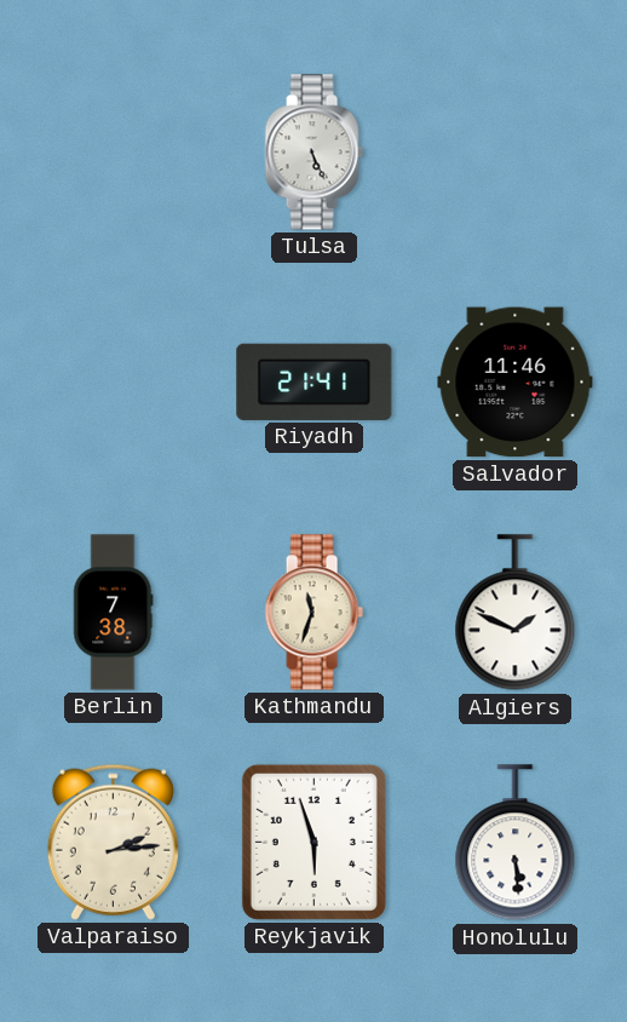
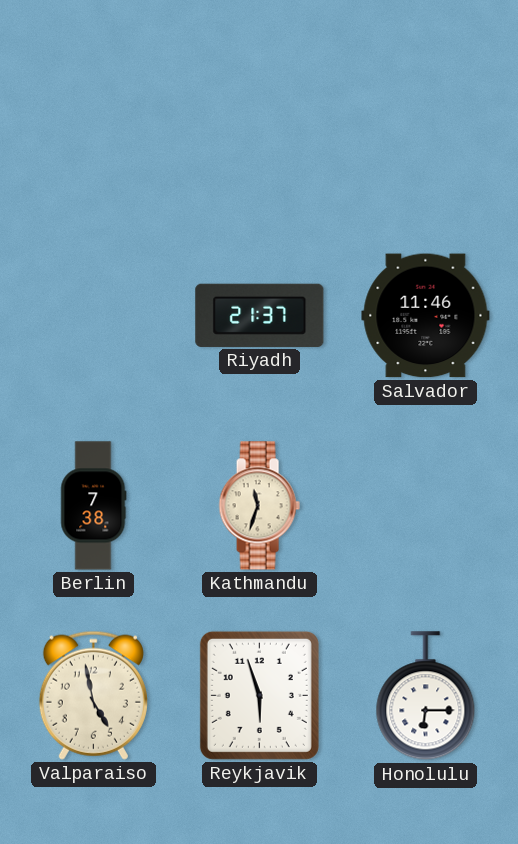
Tulsa: 5:26 -> none
Riyadh: 21:41 -> 21:37
Algiers: 1:49 -> none
Valparaiso: 2:14 -> 4:58
Honolulu: 5:29 -> 6:15
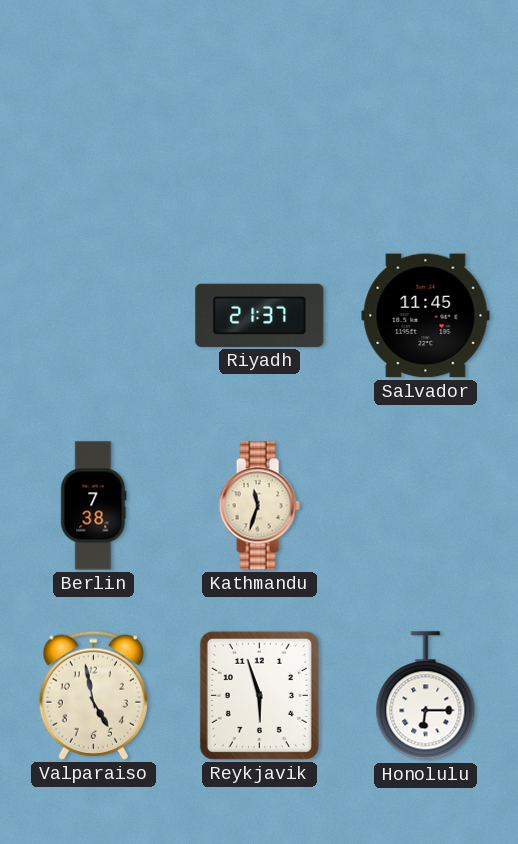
Salvador: 11:46 -> 11:45
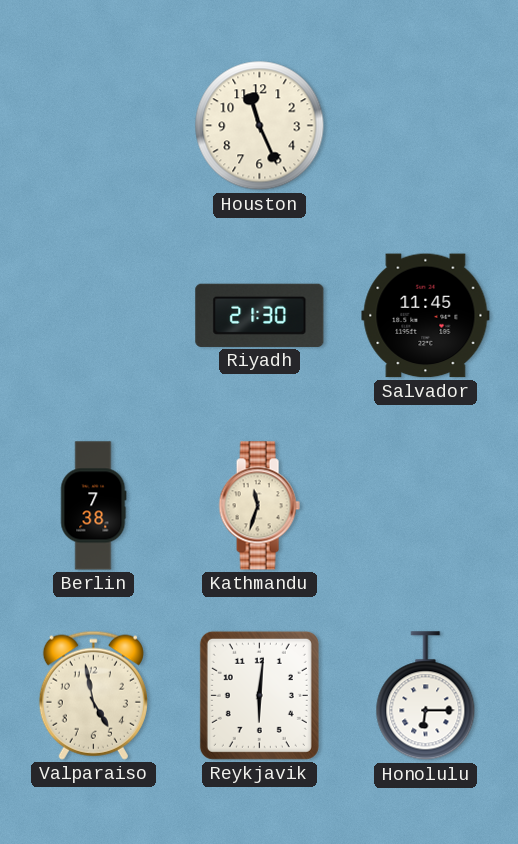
Houston: none -> 11:26
Riyadh: 21:37 -> 21:30
Reykjavik: 5:57 -> 6:01
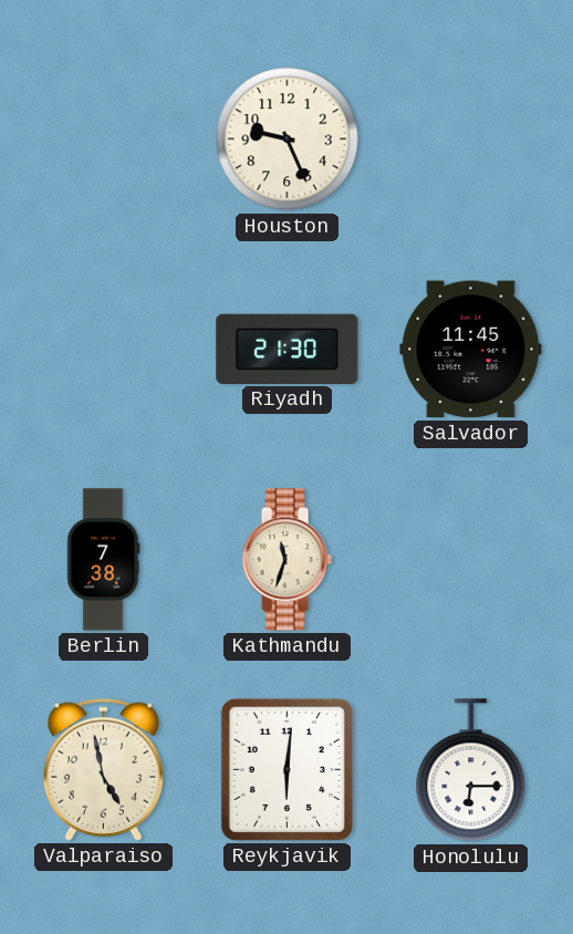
Houston: 11:26 -> 9:26
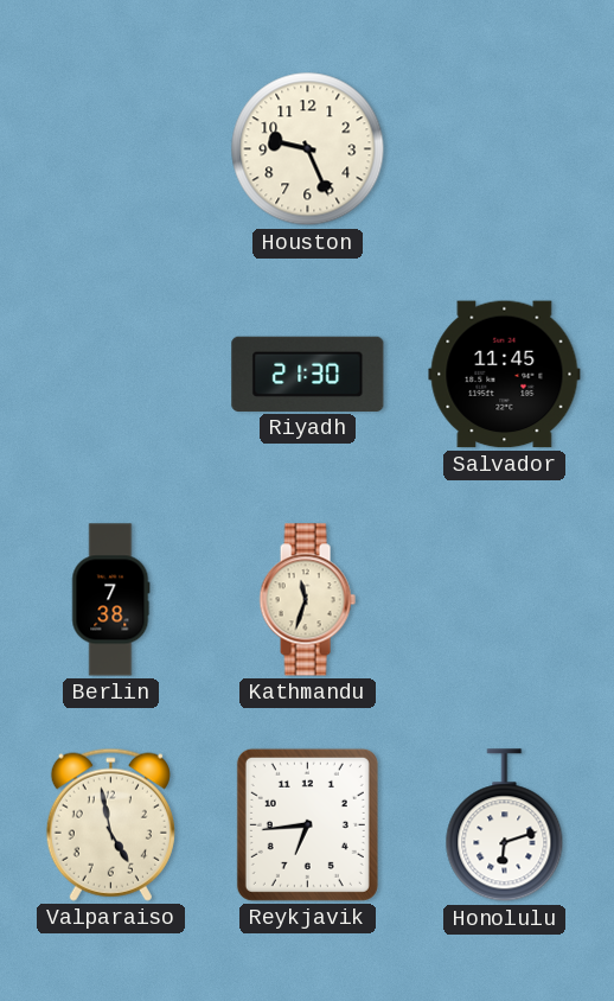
Reykjavik: 6:01 -> 6:44
Honolulu: 6:15 -> 6:12
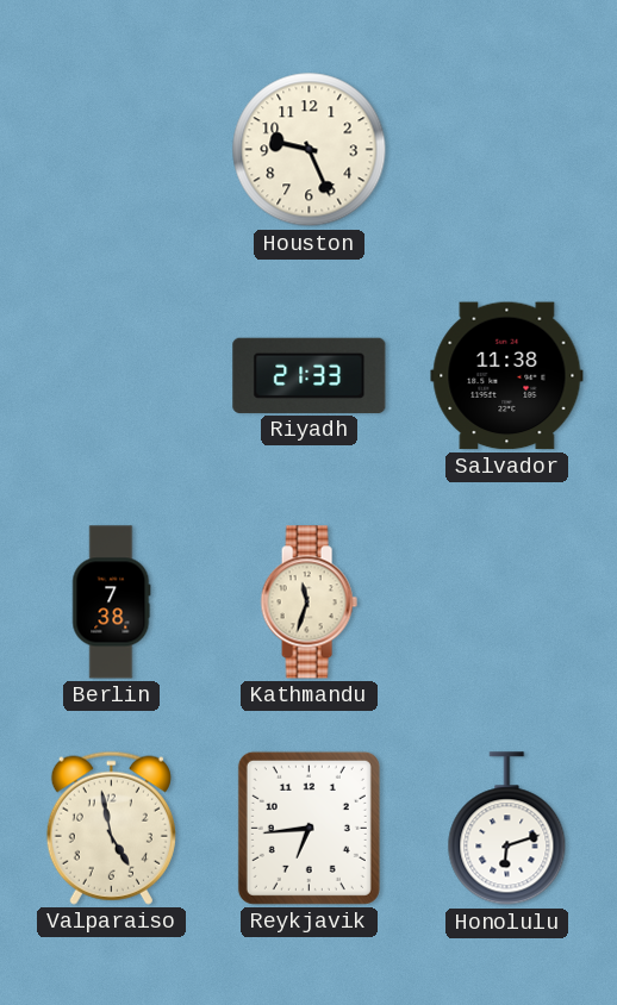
Riyadh: 21:30 -> 21:33
Salvador: 11:45 -> 11:38
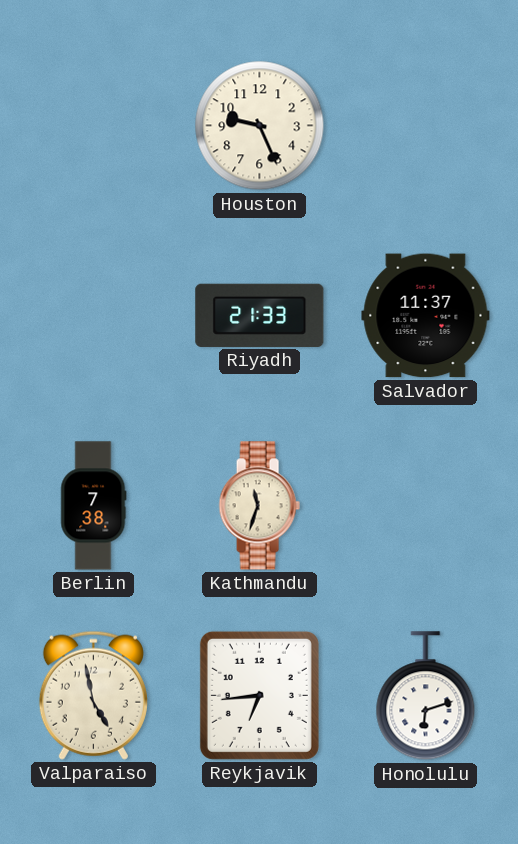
Salvador: 11:38 -> 11:37
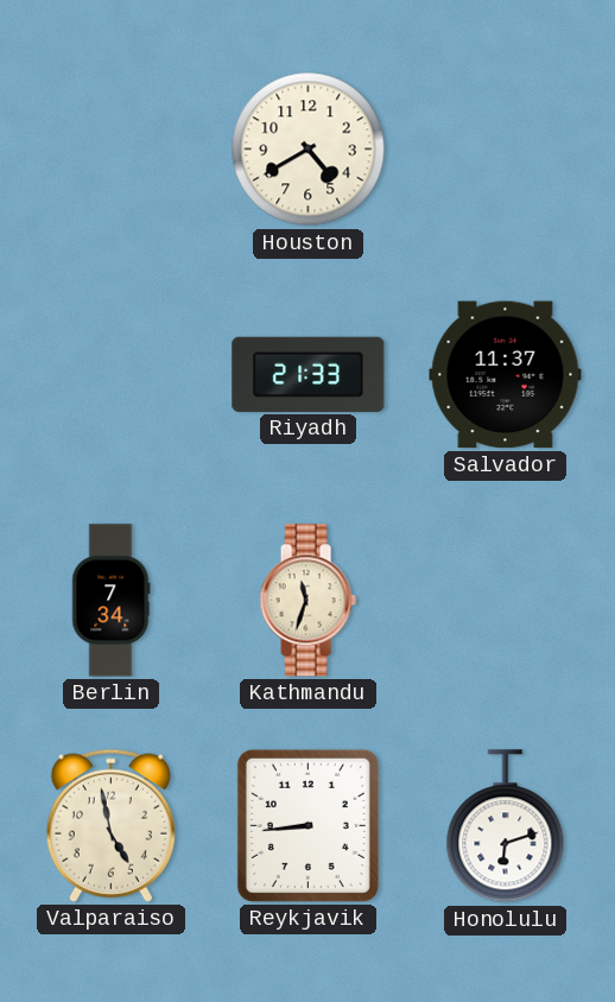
Houston: 9:26 -> 4:40
Berlin: 7:38 -> 7:34
Reykjavik: 6:44 -> 8:44
